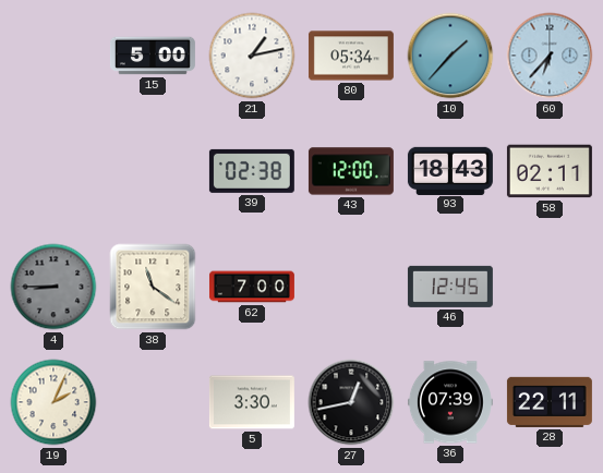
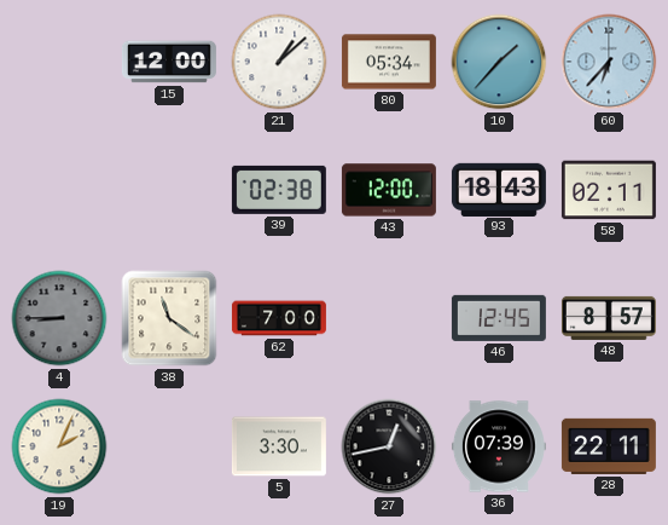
15: 5:00 -> 12:00
21: 1:13 -> 1:08
48: none -> 8:57
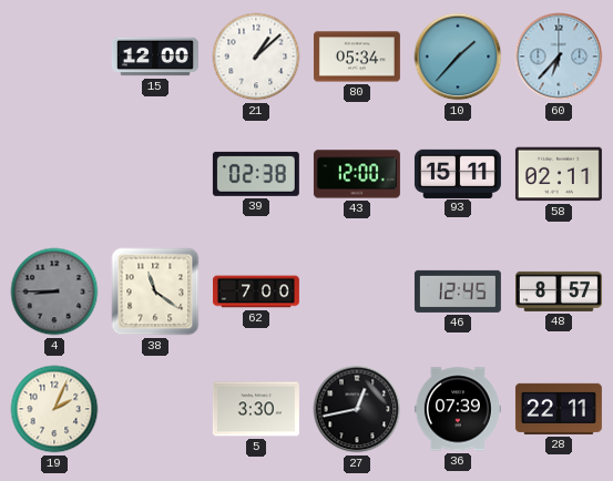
93: 18:43 -> 15:11
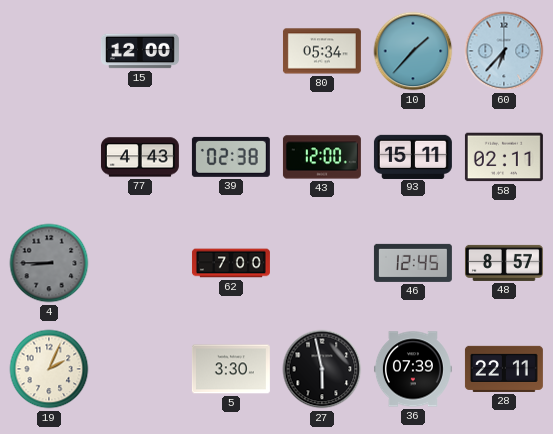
21: 1:08 -> none
77: none -> 4:43
38: 11:21 -> none
27: 12:43 -> 5:58
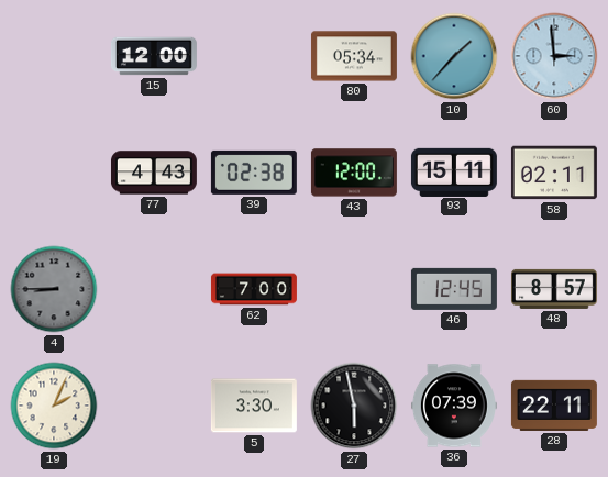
60: 6:37 -> 2:59
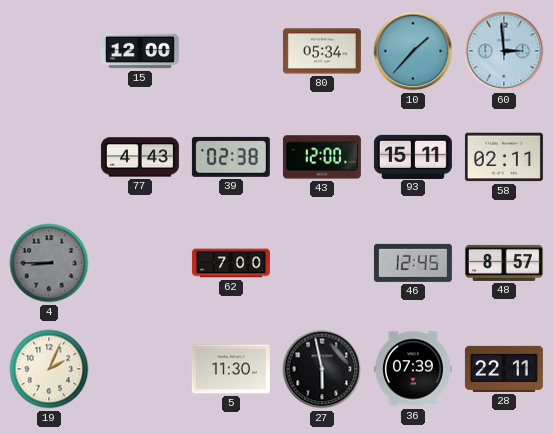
5: 3:30 -> 11:30
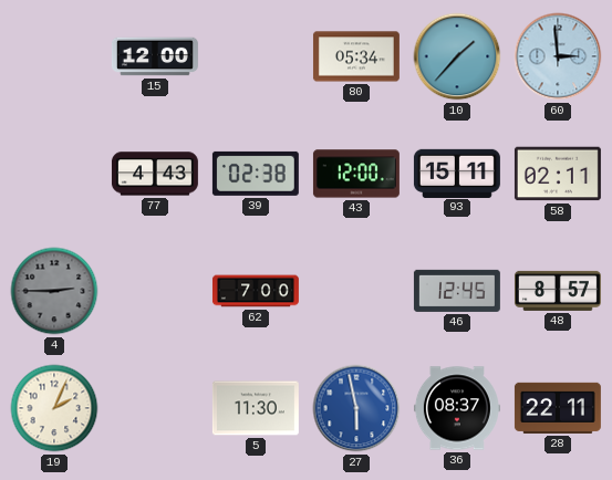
4: 8:45 -> 2:45
27 dial: black -> blue
36: 07:39 -> 08:37
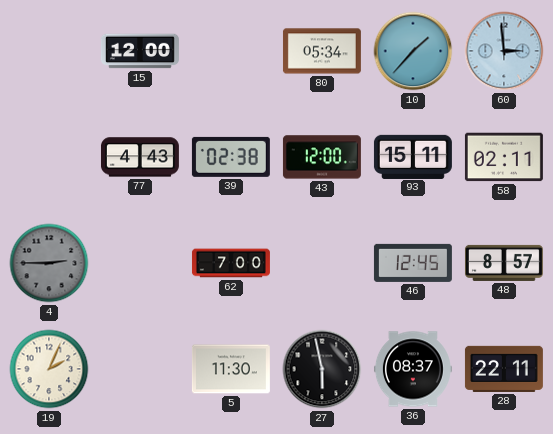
27 dial: blue -> black
